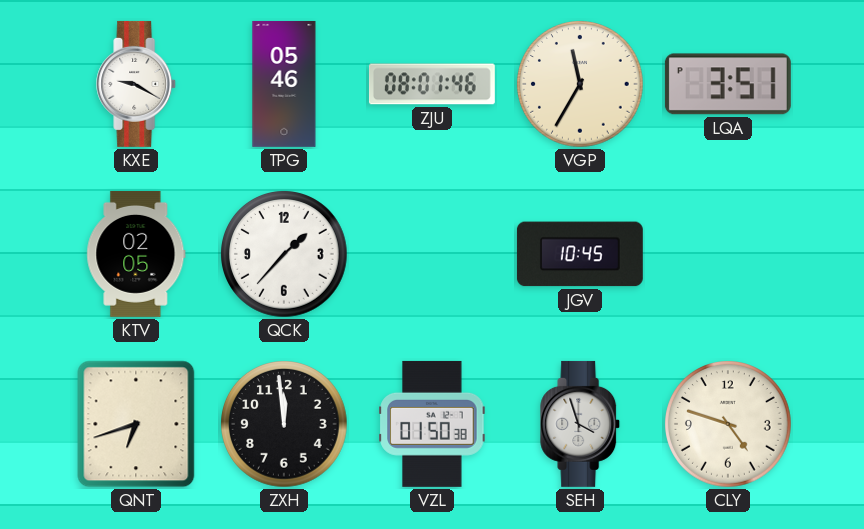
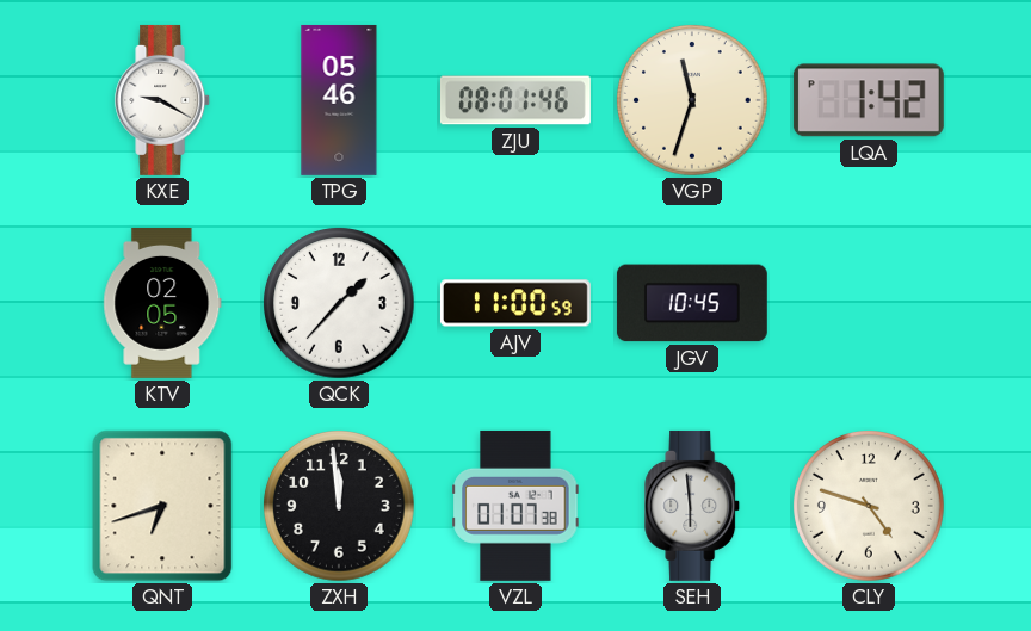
VGP: 11:35 -> 11:33
LQA: 3:51 -> 1:42
AJV: none -> 11:00
VZL: 01:50 -> 01:07
SEH: 3:57 -> 5:59
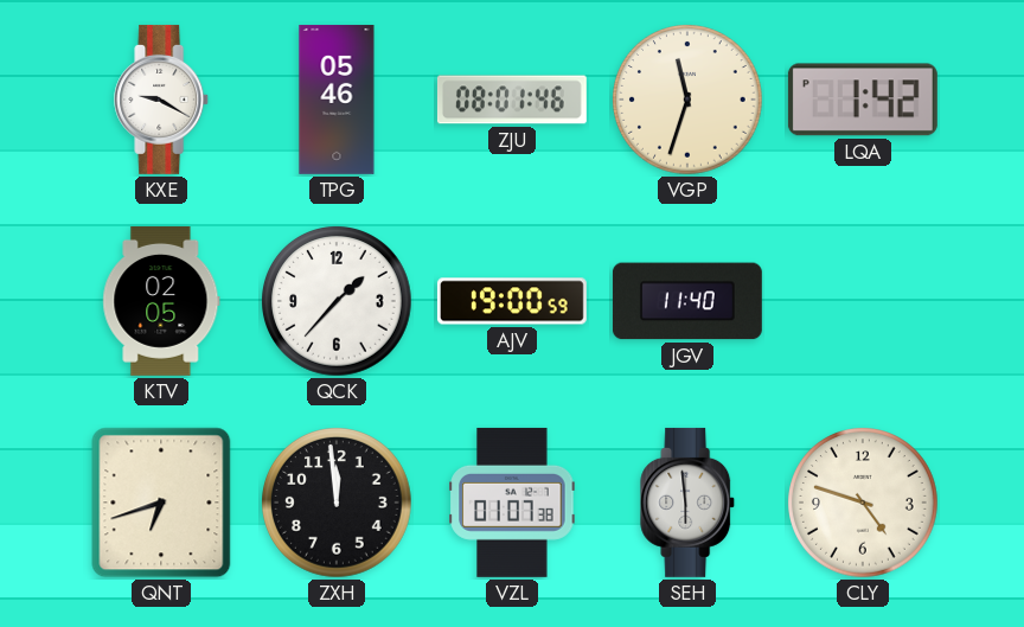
AJV: 11:00 -> 19:00
JGV: 10:45 -> 11:40
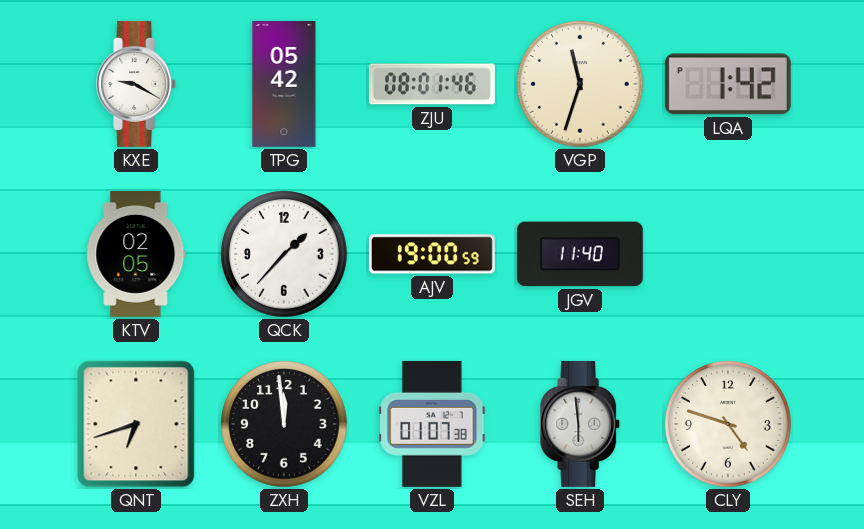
TPG: 05:46 -> 05:42
